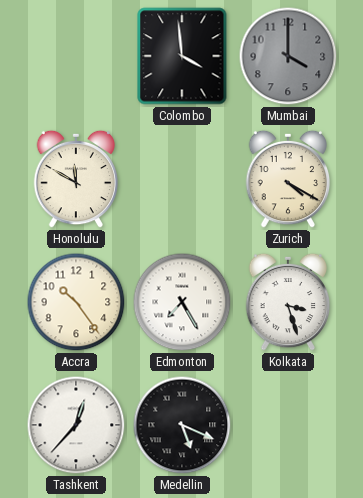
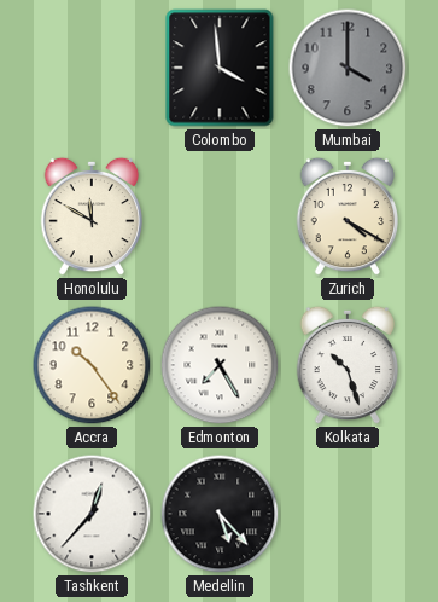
Kolkata: 3:27 -> 10:27
Medellin: 5:19 -> 5:23
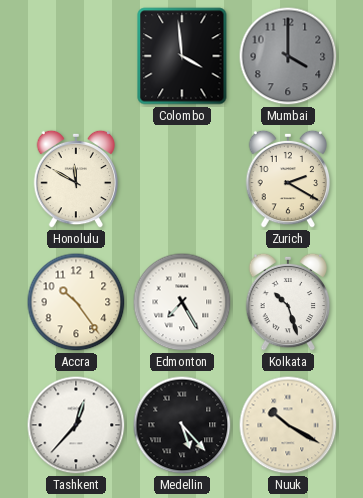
Zurich: 4:20 -> 2:20
Nuuk: none -> 10:20
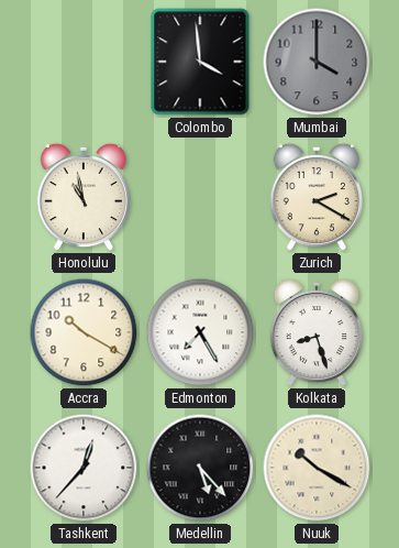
Honolulu: 11:50 -> 10:58
Accra: 10:24 -> 10:20
Kolkata: 10:27 -> 8:27
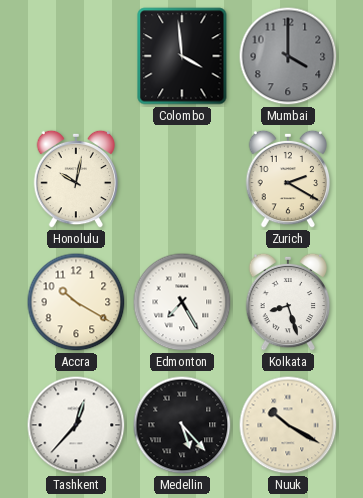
Honolulu: 10:58 -> 10:02
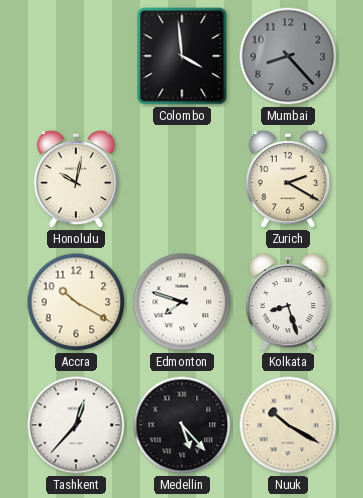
Mumbai: 4:00 -> 8:23
Edmonton: 7:25 -> 7:48
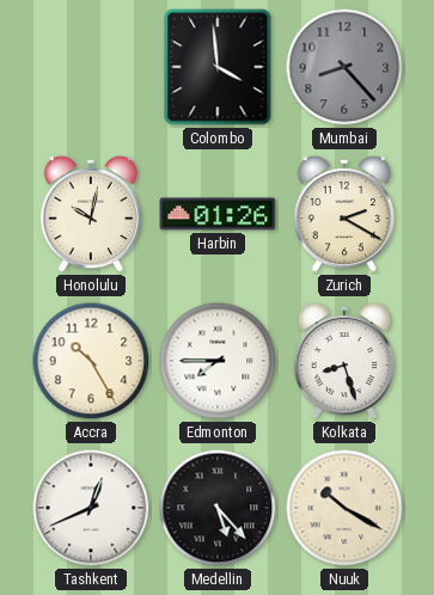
Harbin: none -> 01:26
Accra: 10:20 -> 10:25
Edmonton: 7:48 -> 7:45
Tashkent: 12:37 -> 12:41
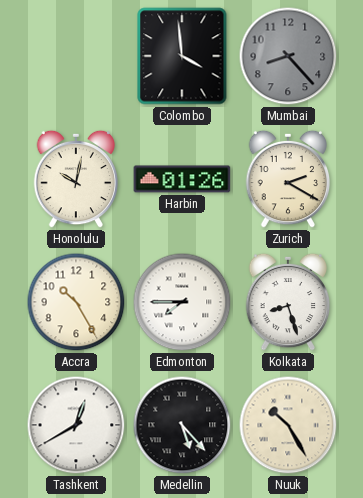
Tashkent: 12:41 -> 12:40
Nuuk: 10:20 -> 10:25
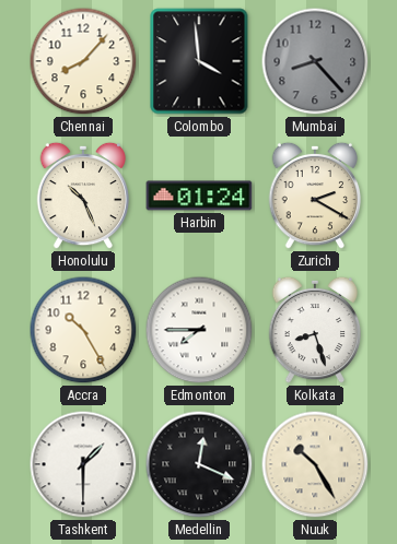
Chennai: none -> 8:07
Honolulu: 10:02 -> 10:26
Harbin: 01:26 -> 01:24
Tashkent: 12:40 -> 1:30
Medellin: 5:23 -> 12:19
